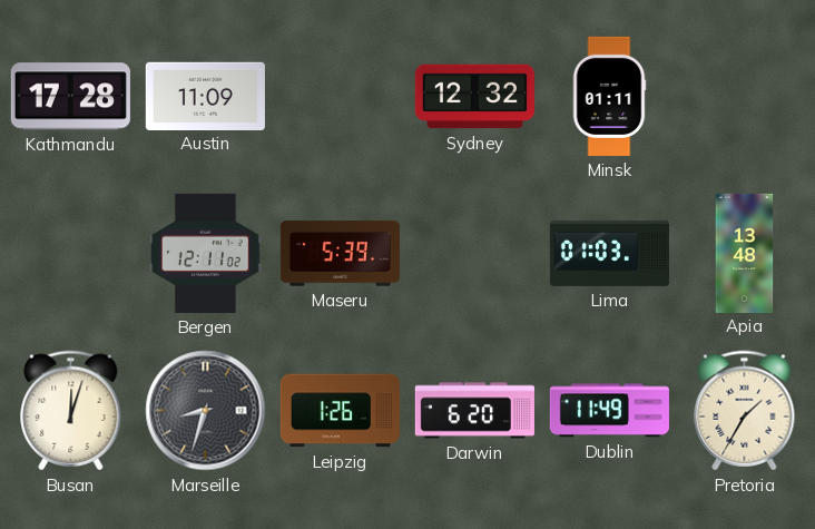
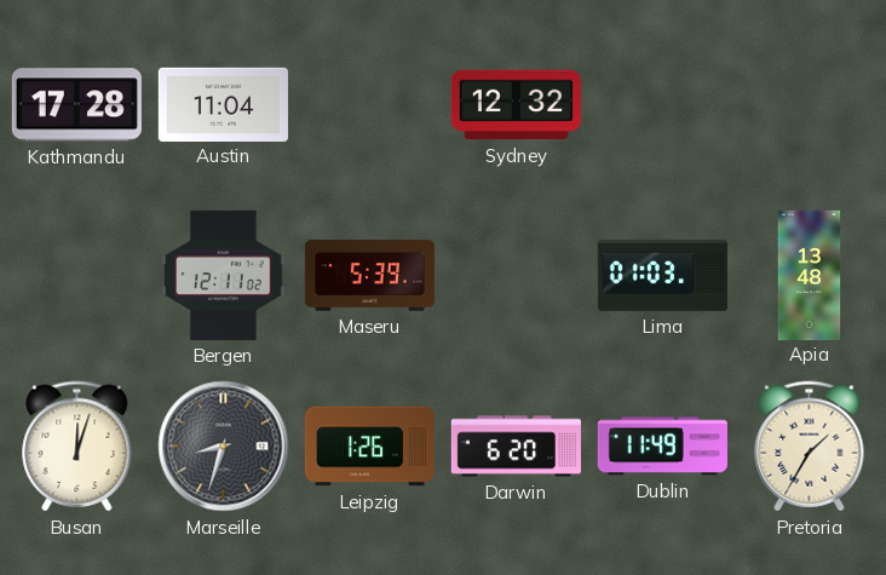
Austin: 11:09 -> 11:04
Minsk: 01:11 -> none
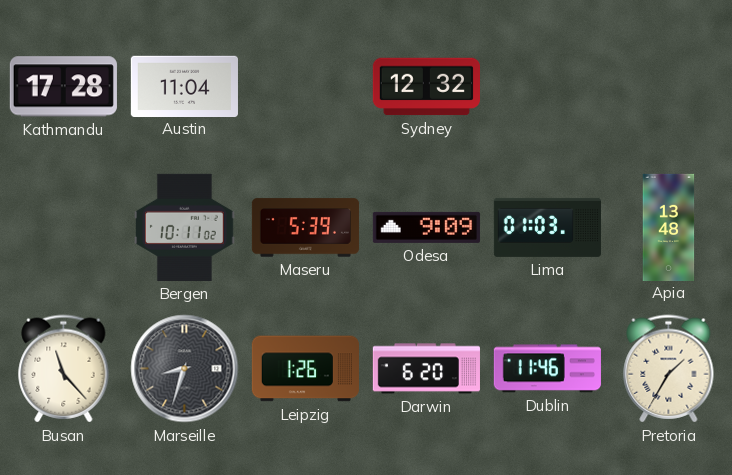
Bergen: 12:11 -> 10:11
Odesa: none -> 9:09
Busan: 12:03 -> 11:23
Dublin: 11:49 -> 11:46
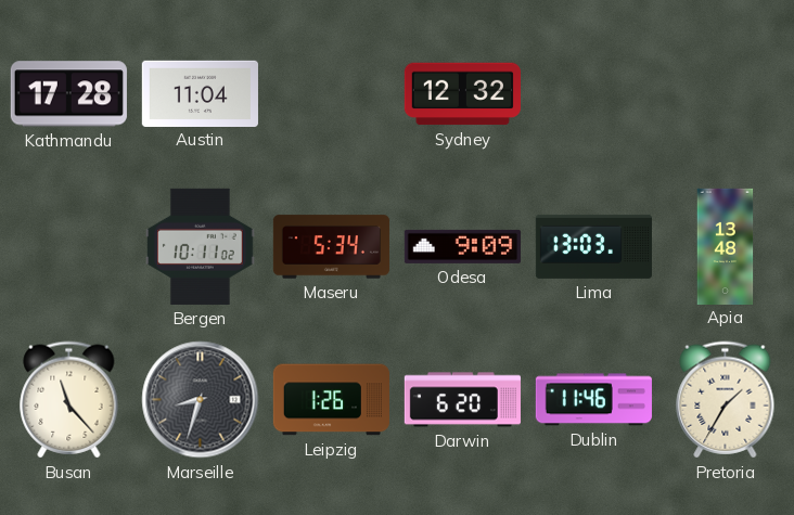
Maseru: 5:39 -> 5:34
Lima: 01:03 -> 13:03
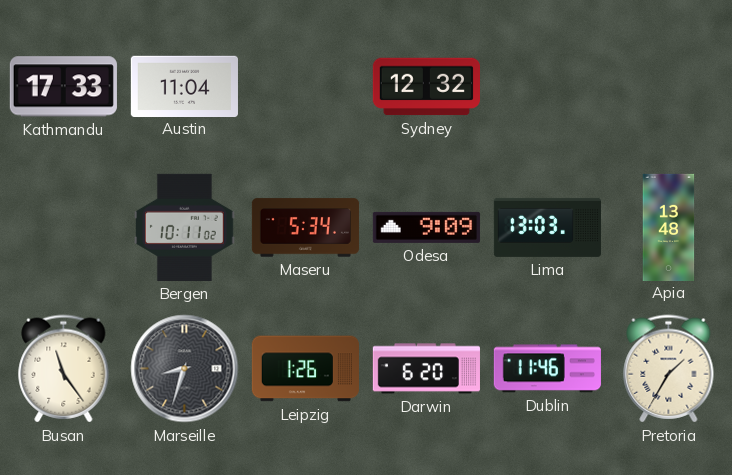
Kathmandu: 17:28 -> 17:33
Busan: 11:23 -> 11:24
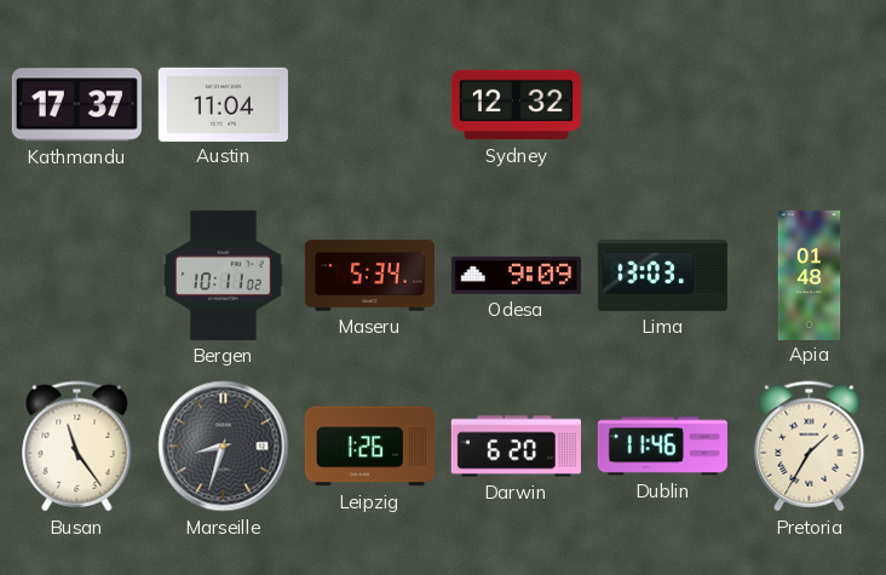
Kathmandu: 17:33 -> 17:37
Apia: 13:48 -> 01:48
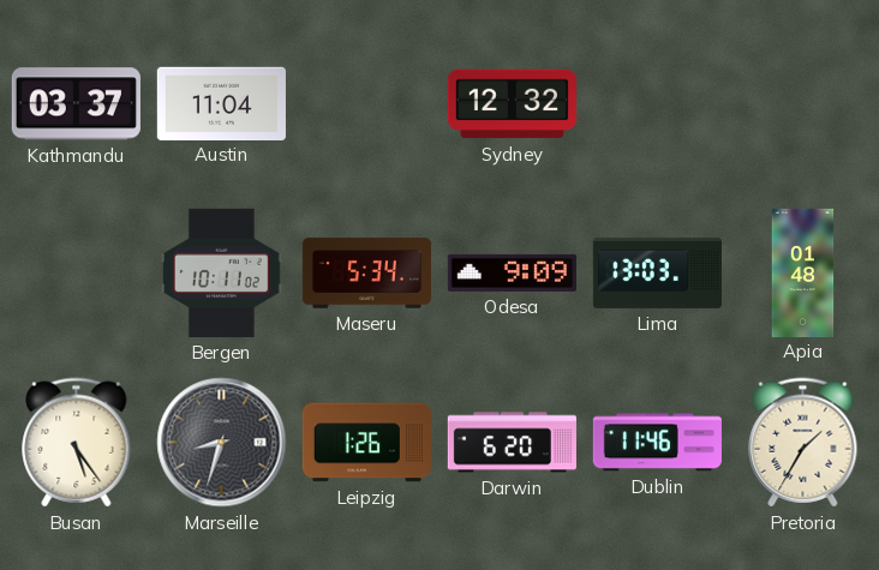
Kathmandu: 17:37 -> 03:37
Busan: 11:24 -> 5:24
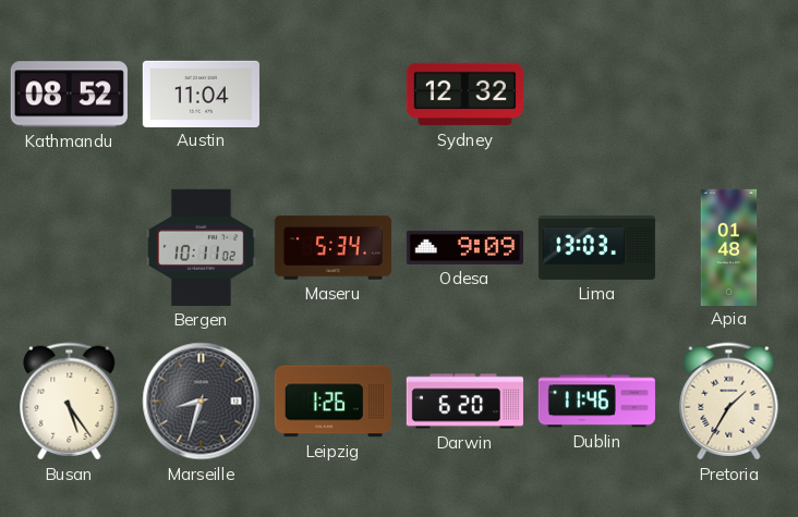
Kathmandu: 03:37 -> 08:52
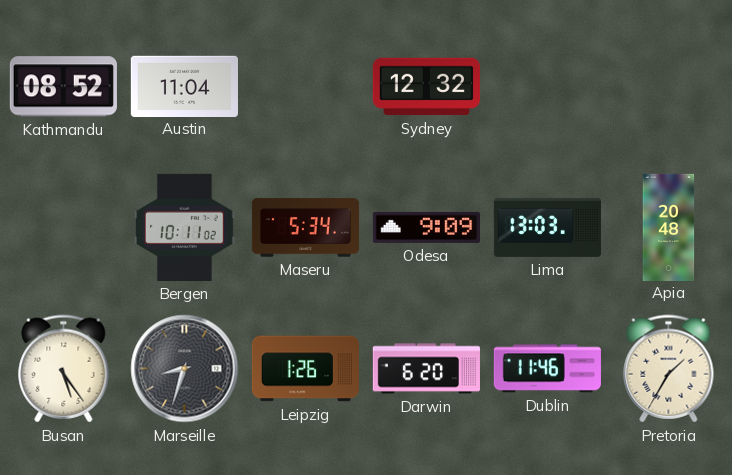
Apia: 01:48 -> 20:48
